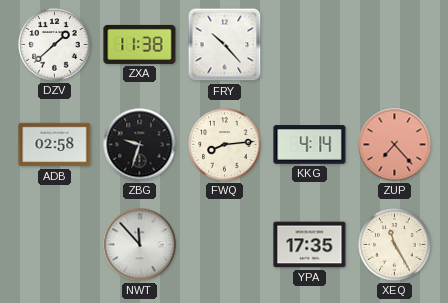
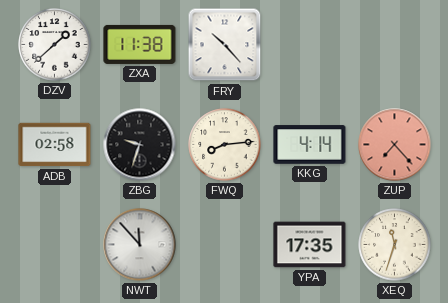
XEQ: 11:25 -> 11:33
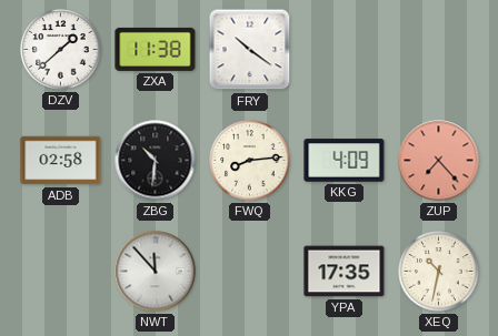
FRY: 10:23 -> 10:21
ZBG: 9:33 -> 10:31
KKG: 4:14 -> 4:09
XEQ: 11:33 -> 10:32
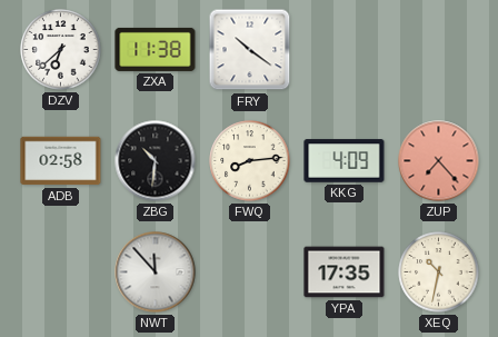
DZV: 1:38 -> 6:38
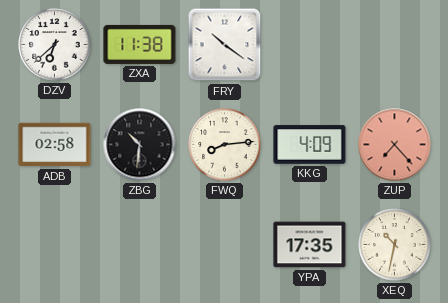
NWT: 11:53 -> none
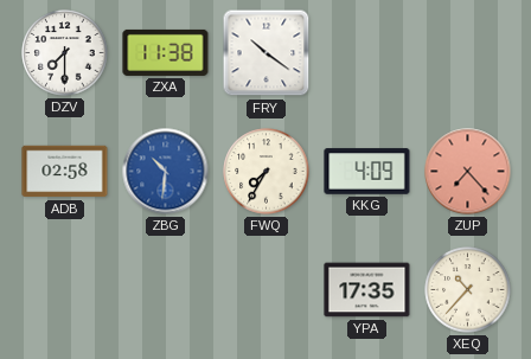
DZV: 6:38 -> 7:30
ZBG dial: black -> blue
FWQ: 8:14 -> 7:35
XEQ: 10:32 -> 10:37
